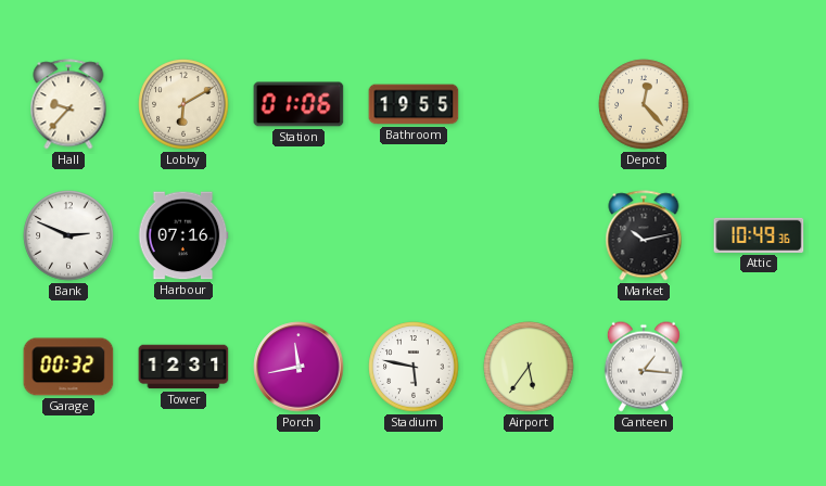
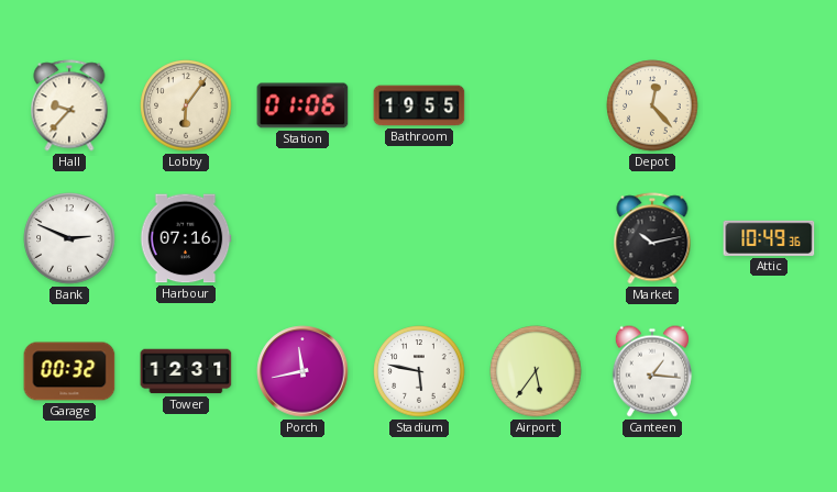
Lobby: 6:10 -> 6:06
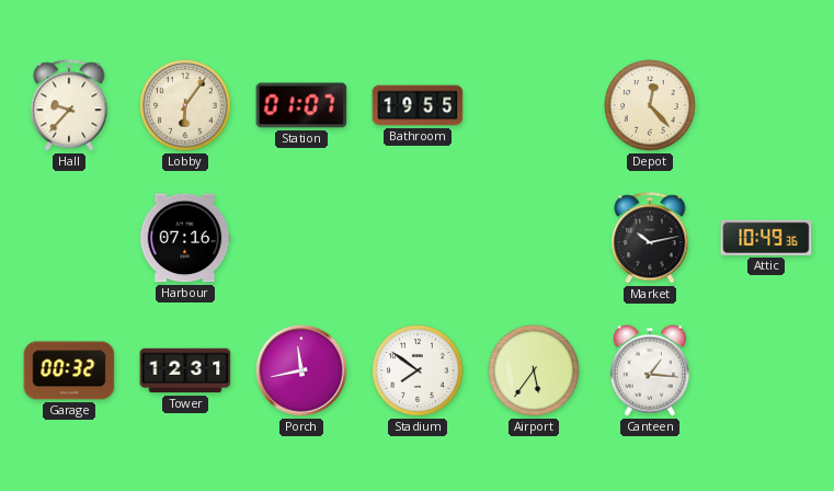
Station: 01:06 -> 01:07
Bank: 2:49 -> none
Stadium: 5:47 -> 7:51
